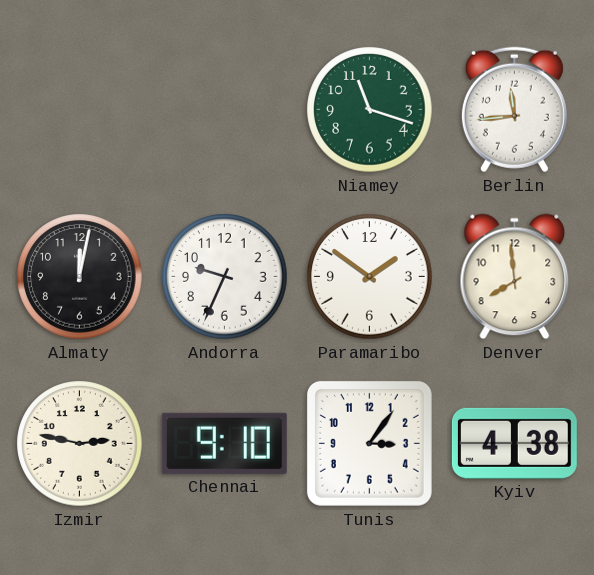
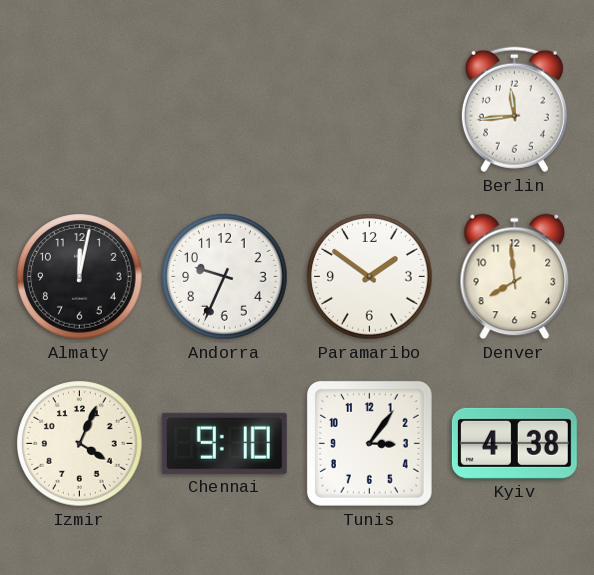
Niamey: 11:18 -> none
Izmir: 2:47 -> 4:04
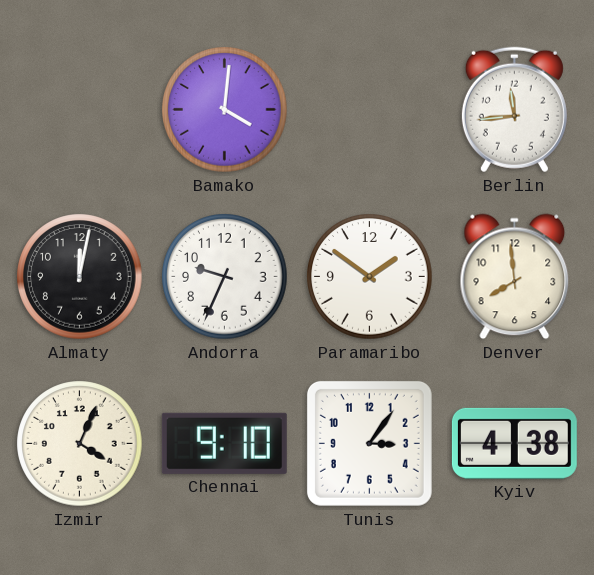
Bamako: none -> 4:01
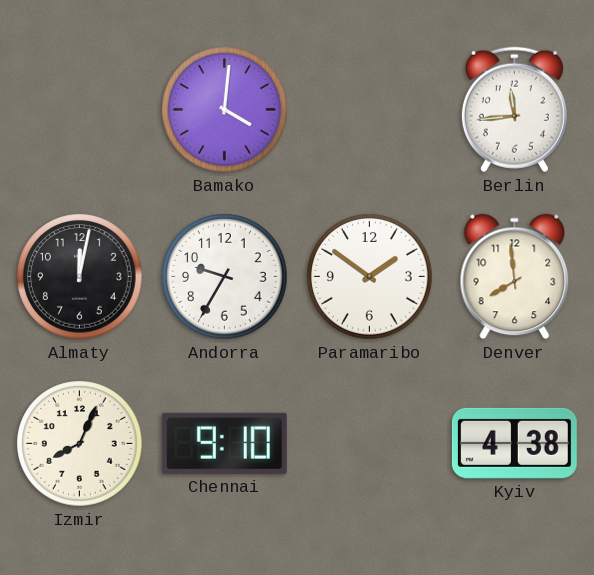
Andorra: 9:34 -> 9:35
Izmir: 4:04 -> 8:04
Tunis: 3:06 -> none
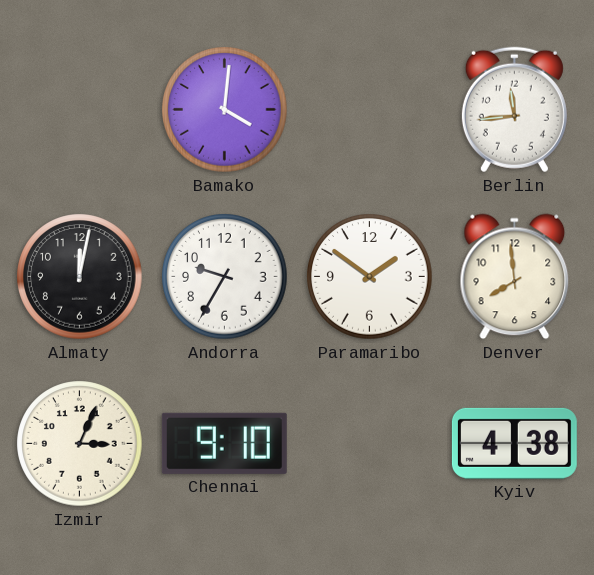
Izmir: 8:04 -> 3:04
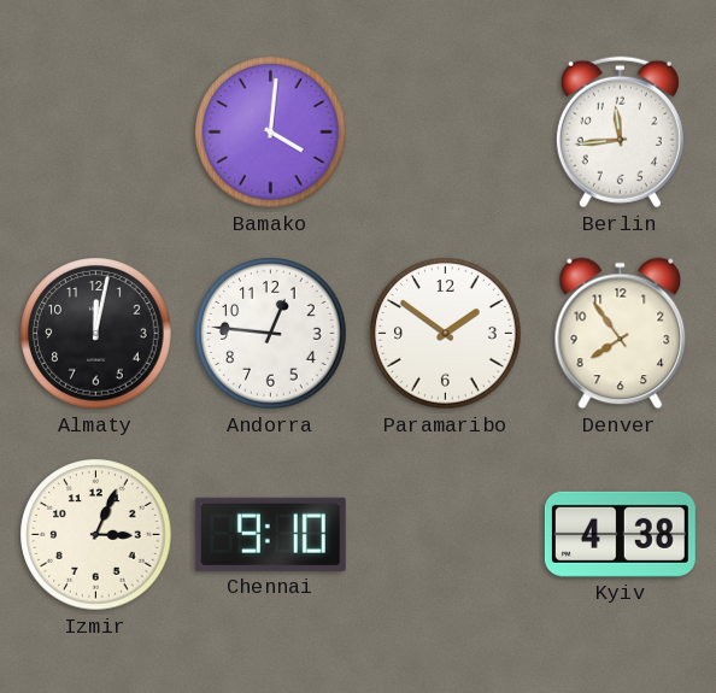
Andorra: 9:35 -> 12:46
Denver: 7:59 -> 7:54
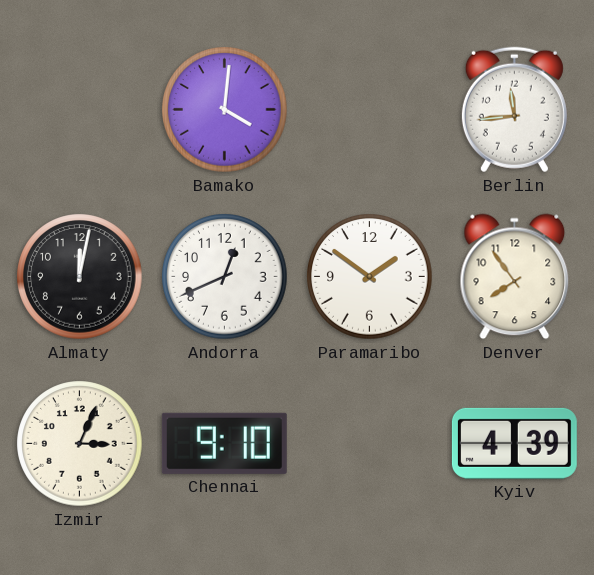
Andorra: 12:46 -> 12:41
Kyiv: 4:38 -> 4:39
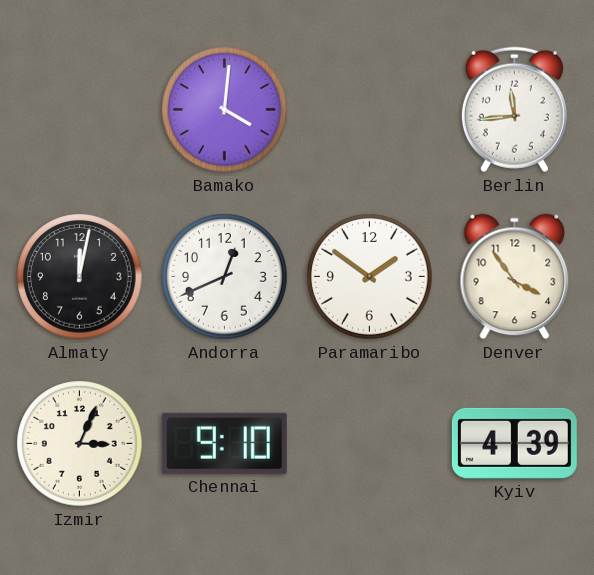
Denver: 7:54 -> 3:54
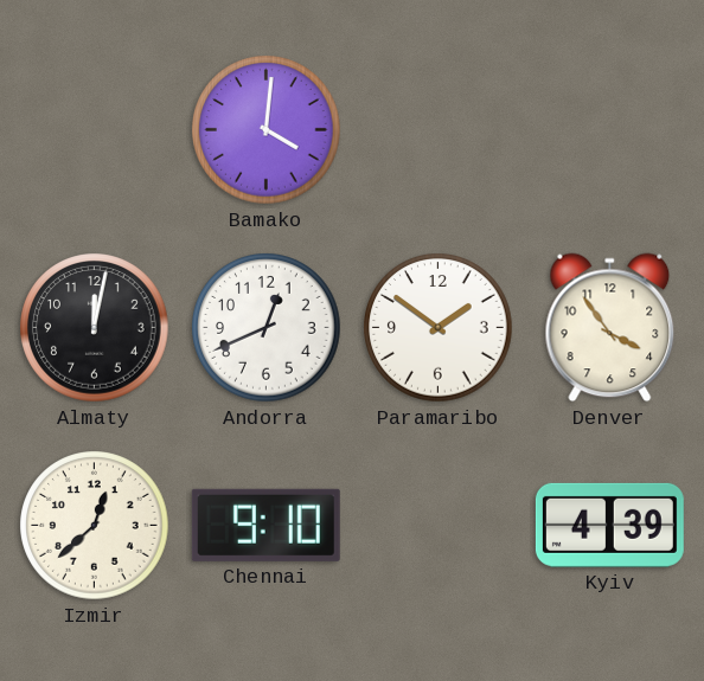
Berlin: 11:44 -> none
Izmir: 3:04 -> 12:38
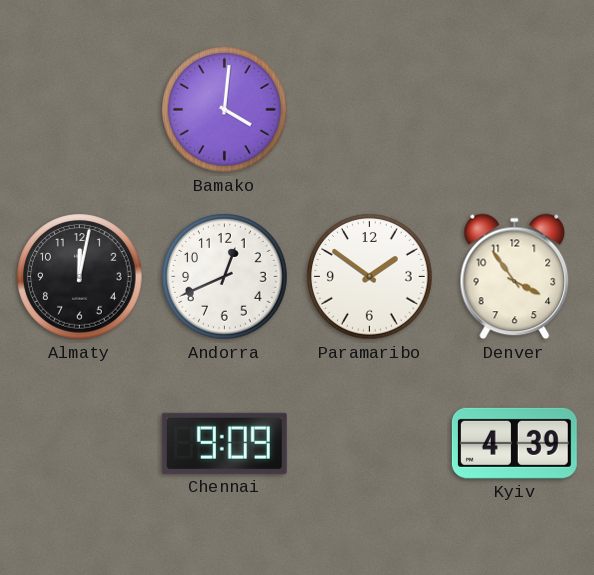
Izmir: 12:38 -> none
Chennai: 9:10 -> 9:09
